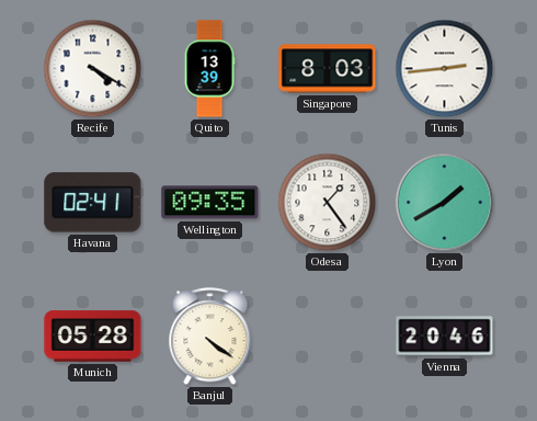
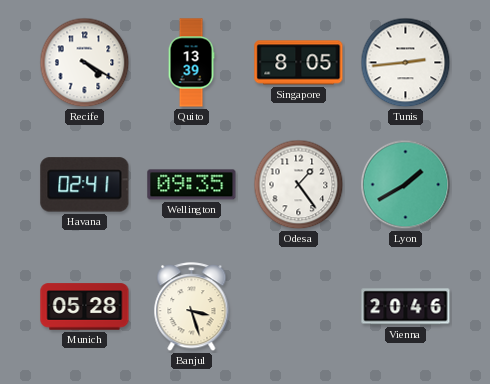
Singapore: 8:03 -> 8:05
Banjul: 4:21 -> 3:27
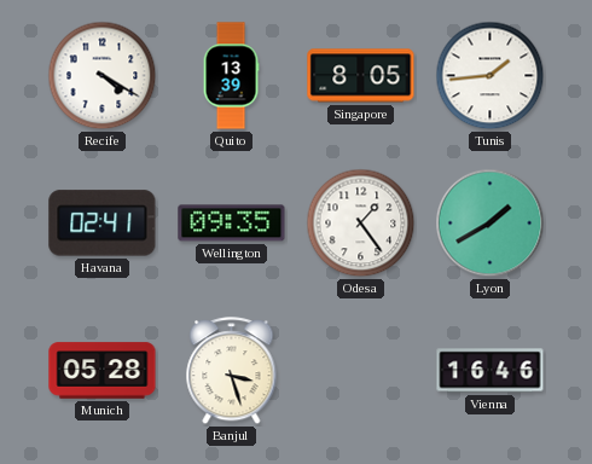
Tunis: 2:44 -> 1:44
Vienna: 20:46 -> 16:46
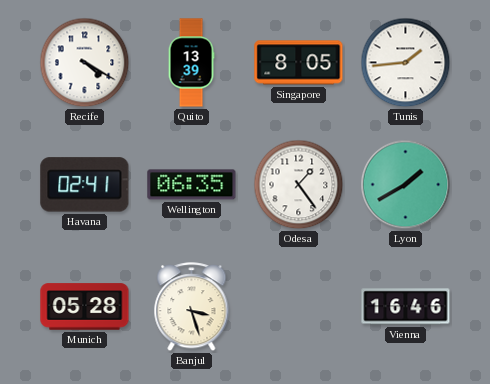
Wellington: 09:35 -> 06:35
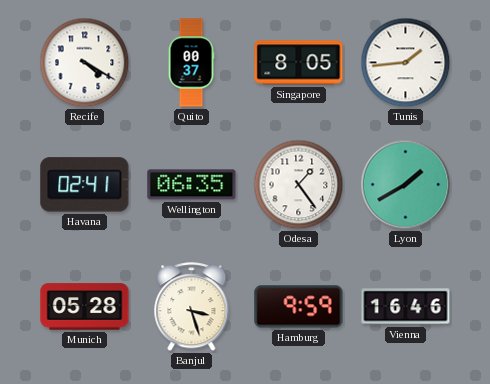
Quito: 13:39 -> 00:37
Hamburg: none -> 9:59
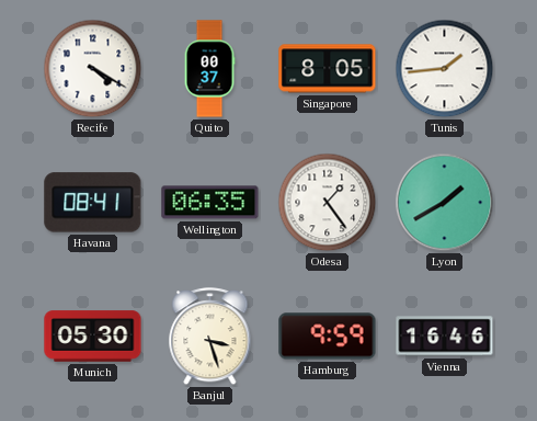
Havana: 02:41 -> 08:41
Munich: 05:28 -> 05:30
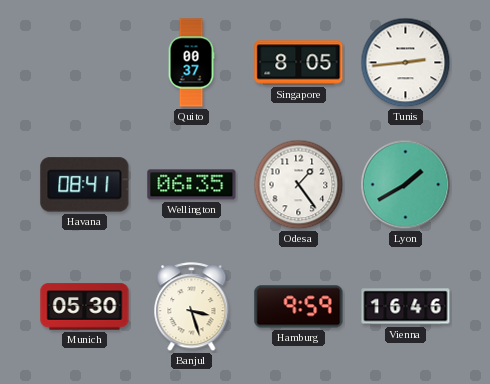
Recife: 4:20 -> none
Tunis: 1:44 -> 2:44
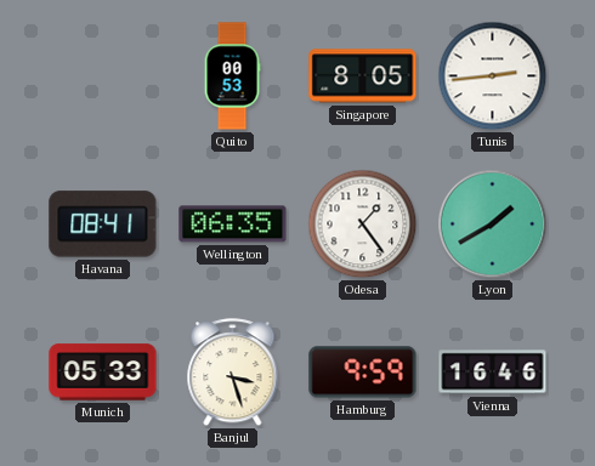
Quito: 00:37 -> 00:53
Munich: 05:30 -> 05:33
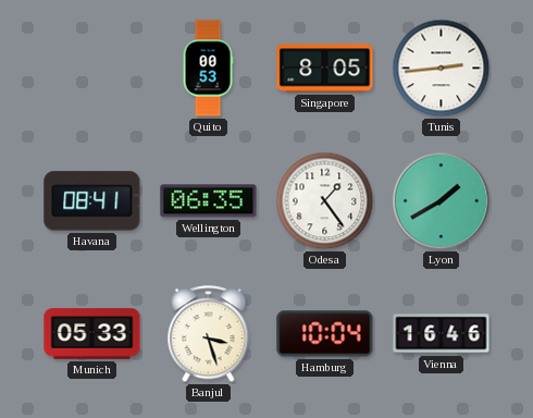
Hamburg: 9:59 -> 10:04
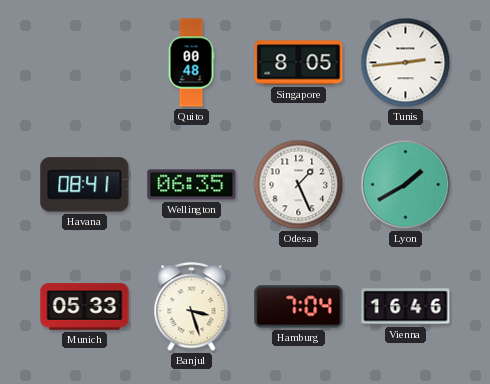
Quito: 00:53 -> 00:48
Odesa: 1:24 -> 1:26
Hamburg: 10:04 -> 7:04
